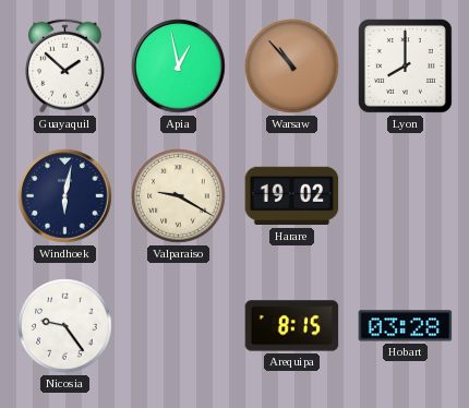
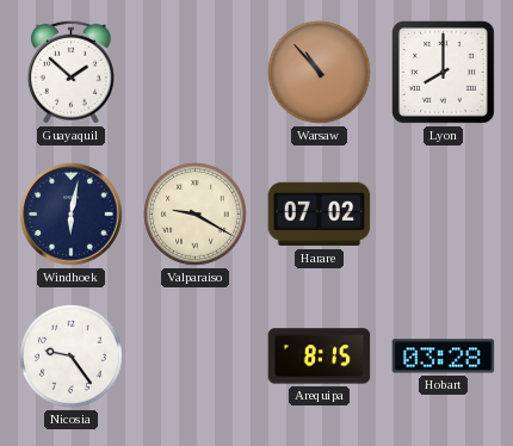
Apia: 12:58 -> none
Harare: 19:02 -> 07:02
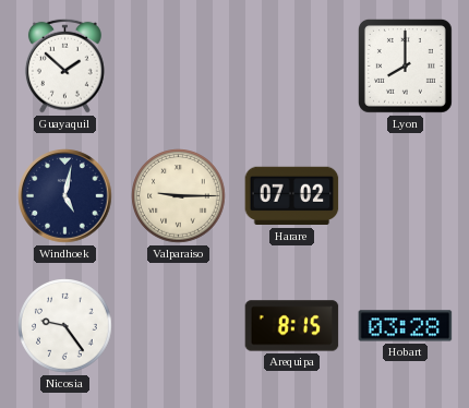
Warsaw: 10:53 -> none
Windhoek: 6:02 -> 5:02
Valparaiso: 9:20 -> 9:15
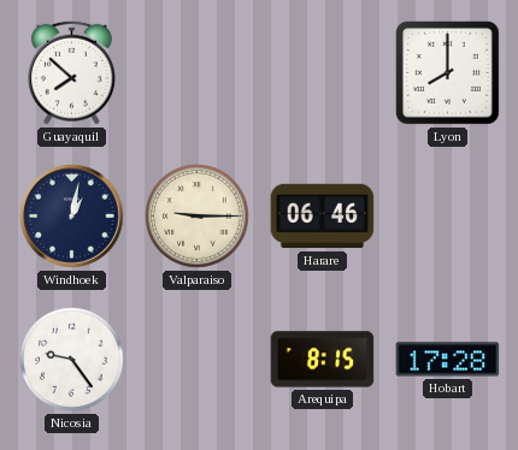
Guayaquil: 1:52 -> 7:52
Windhoek: 5:02 -> 1:02
Harare: 07:02 -> 06:46
Hobart: 03:28 -> 17:28
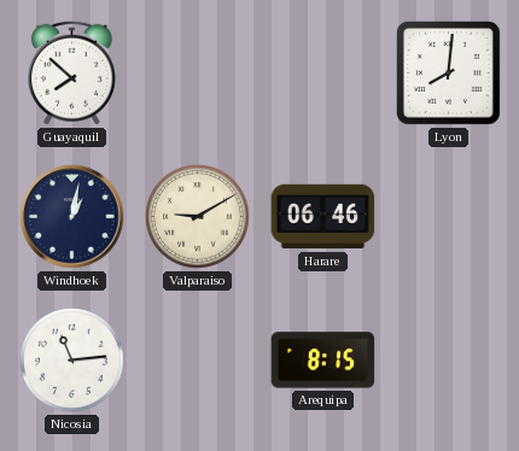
Lyon: 8:00 -> 8:01
Valparaiso: 9:15 -> 9:10
Nicosia: 9:24 -> 11:14
Hobart: 17:28 -> none
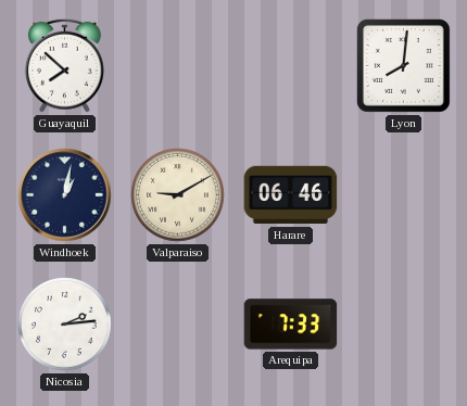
Nicosia: 11:14 -> 2:14
Arequipa: 8:15 -> 7:33
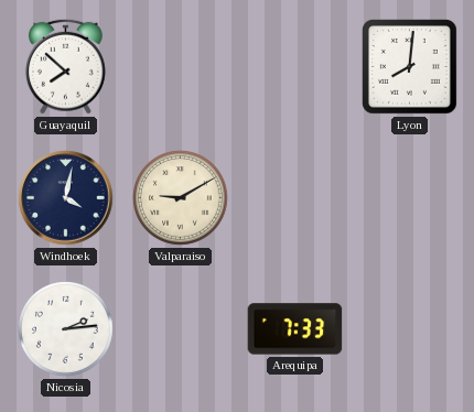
Windhoek: 1:02 -> 4:02
Harare: 06:46 -> none
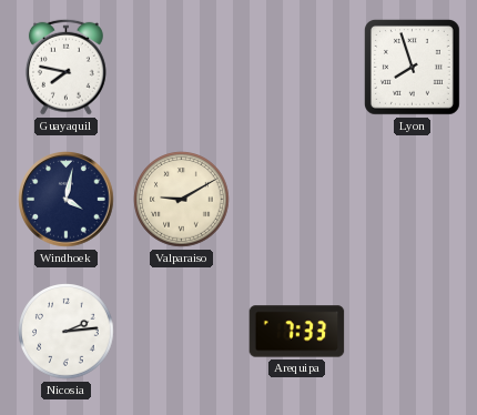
Guayaquil: 7:52 -> 7:47
Lyon: 8:01 -> 7:57
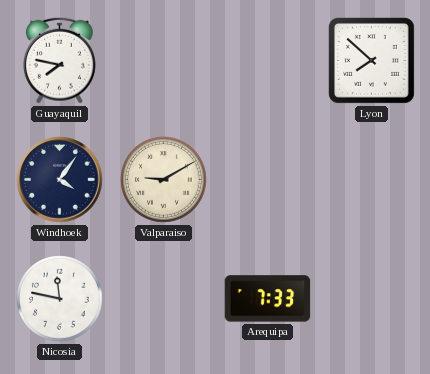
Lyon: 7:57 -> 7:52
Windhoek: 4:02 -> 4:06
Nicosia: 2:14 -> 11:47
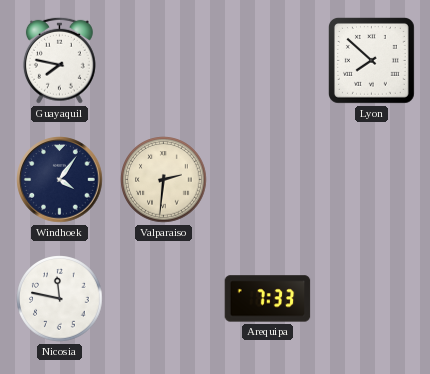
Valparaiso: 9:10 -> 2:31
